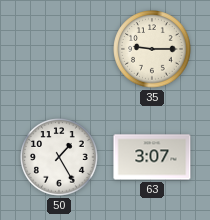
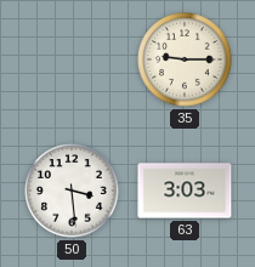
50: 1:25 -> 3:29
63: 3:07 -> 3:03
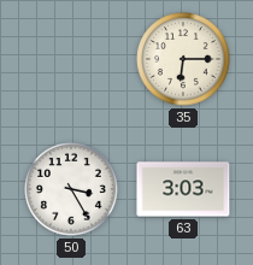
35: 9:15 -> 6:15
50: 3:29 -> 3:25
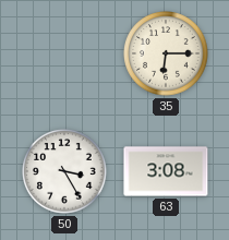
63: 3:03 -> 3:08
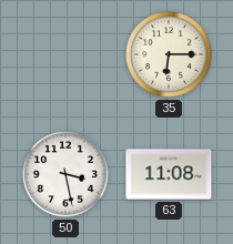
50: 3:25 -> 3:28
63: 3:08 -> 11:08
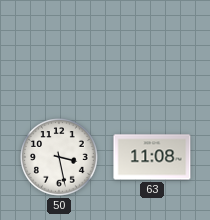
35: 6:15 -> none
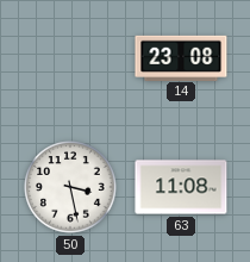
14: none -> 23:08
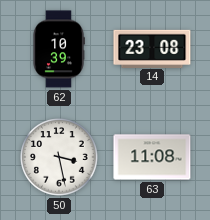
62: none -> 10:39
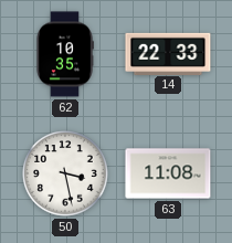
62: 10:39 -> 10:35
14: 23:08 -> 22:33
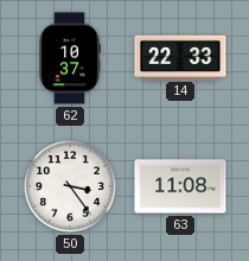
62: 10:35 -> 10:37
50: 3:28 -> 3:24
